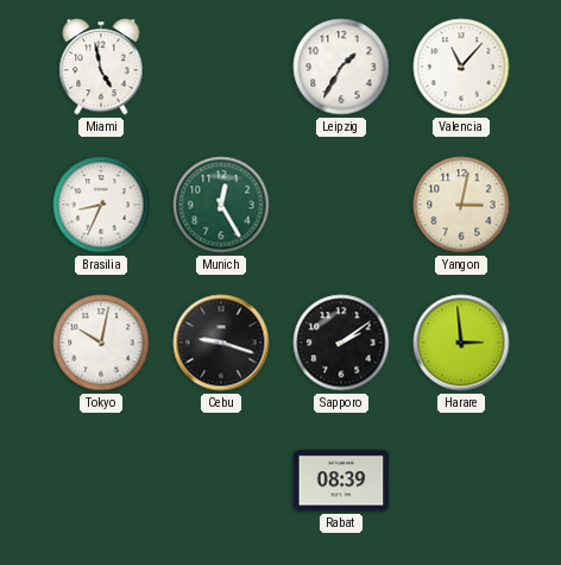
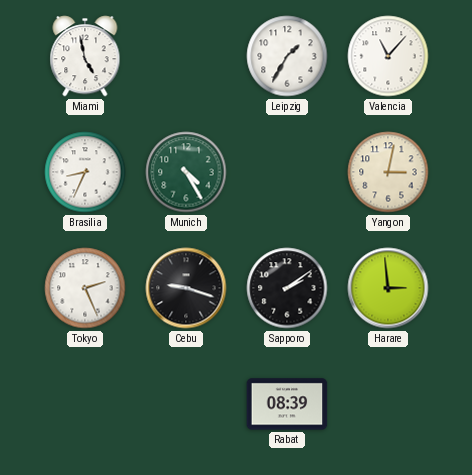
Munich: 12:25 -> 4:25
Tokyo: 10:02 -> 2:26
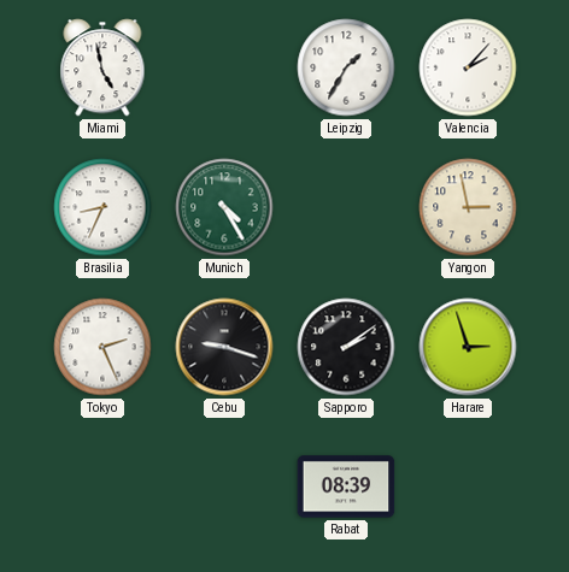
Valencia: 11:07 -> 2:07
Yangon: 3:02 -> 2:58
Harare: 2:59 -> 2:57
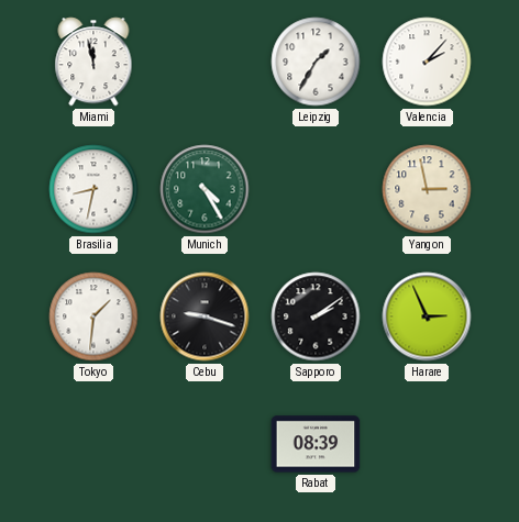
Miami: 4:58 -> 11:58
Brasilia: 8:34 -> 8:32
Tokyo: 2:26 -> 1:31
Harare: 2:57 -> 2:56
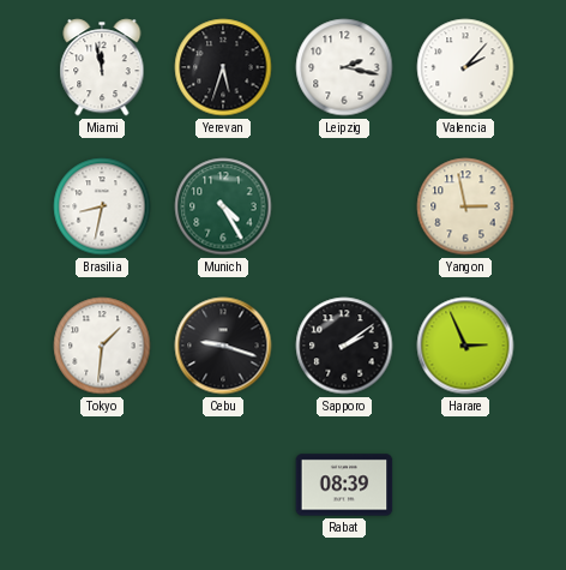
Yerevan: none -> 5:33
Leipzig: 1:35 -> 2:17
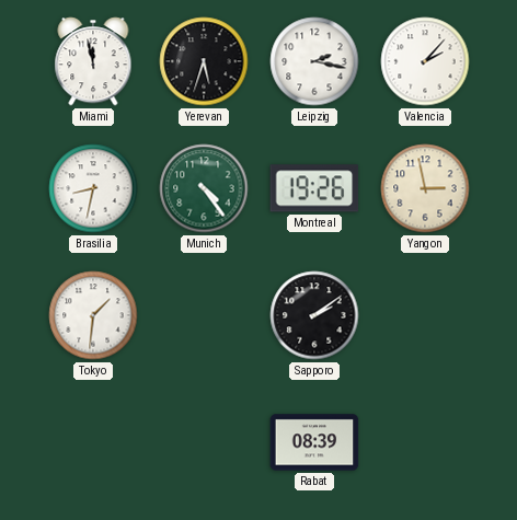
Munich: 4:25 -> 4:24
Montreal: none -> 19:26
Cebu: 9:18 -> none
Harare: 2:56 -> none
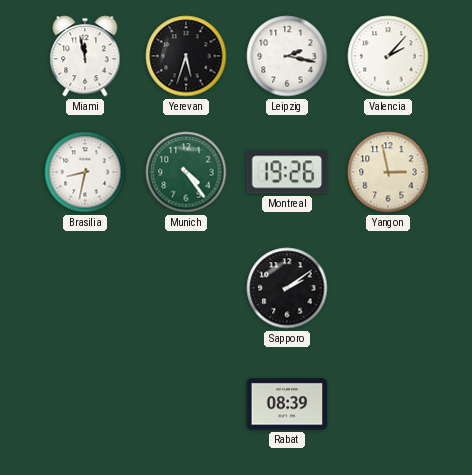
Tokyo: 1:31 -> none
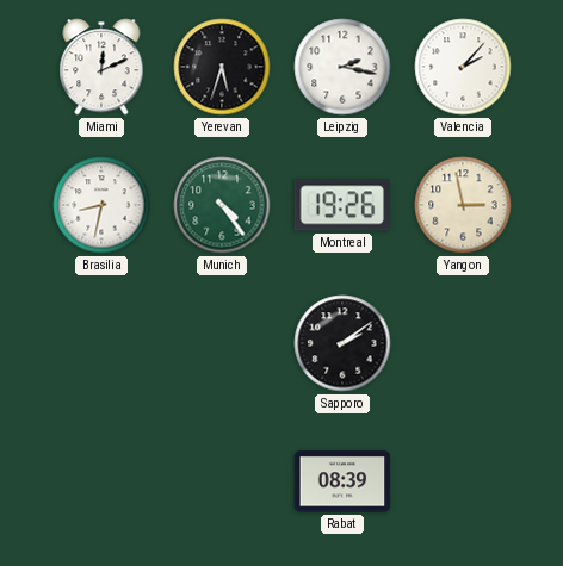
Miami: 11:58 -> 12:11
